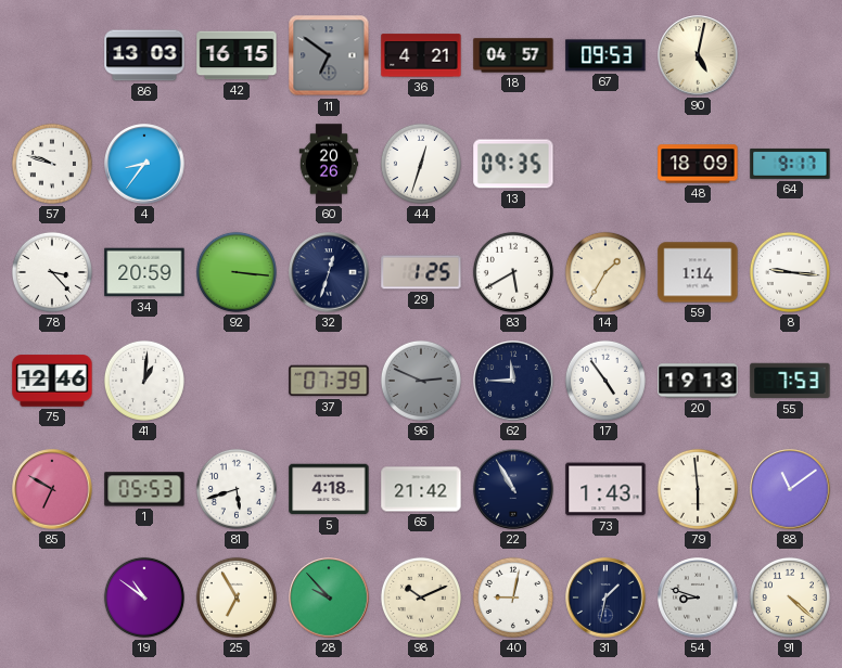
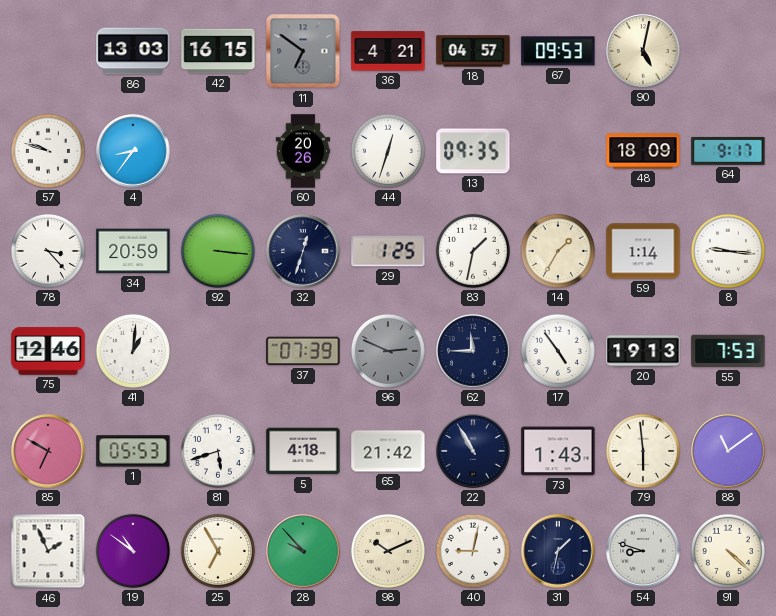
83: 5:40 -> 1:32
46: none -> 1:56
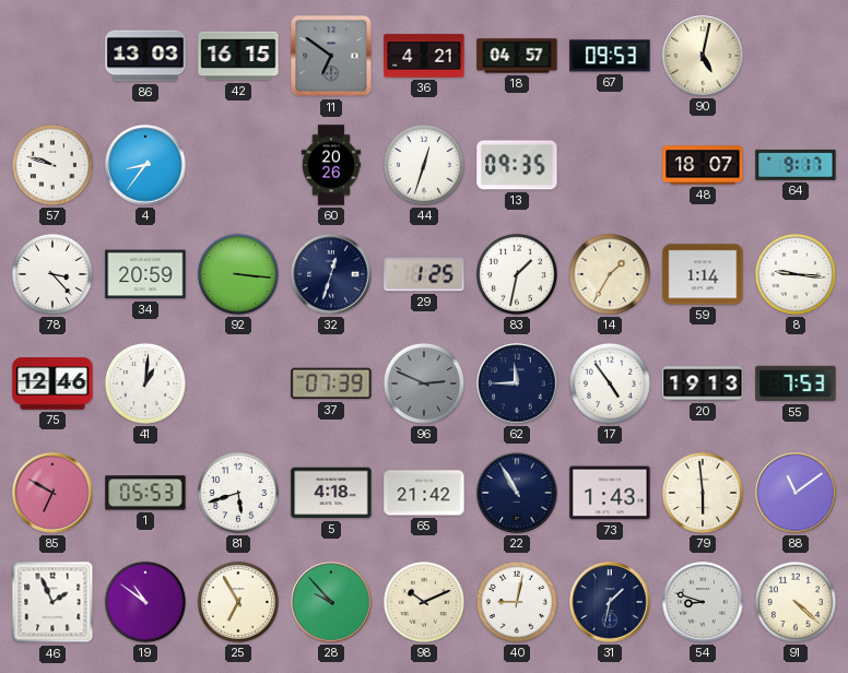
48: 18:09 -> 18:07
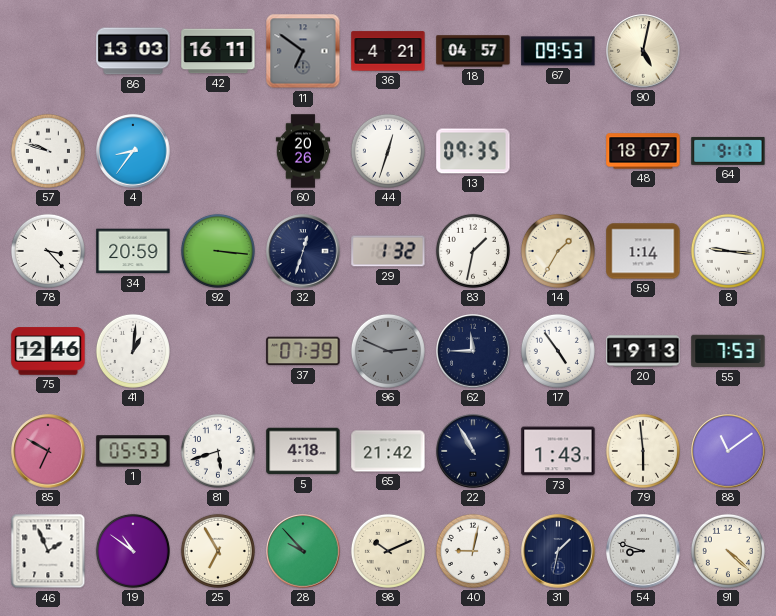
42: 16:15 -> 16:11
29: 1:25 -> 1:32
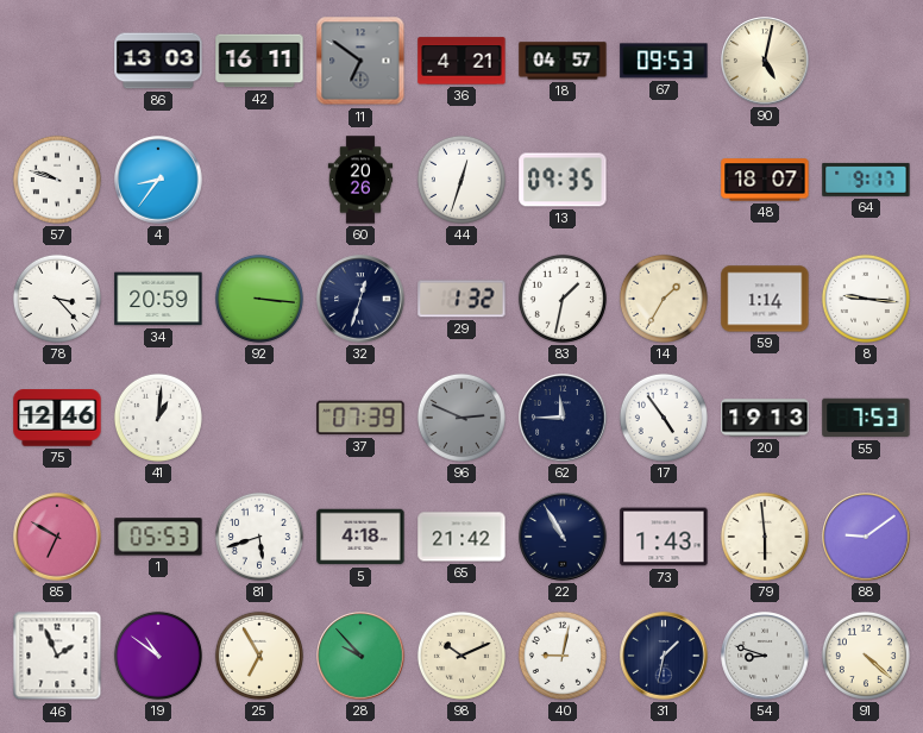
88: 11:09 -> 9:09
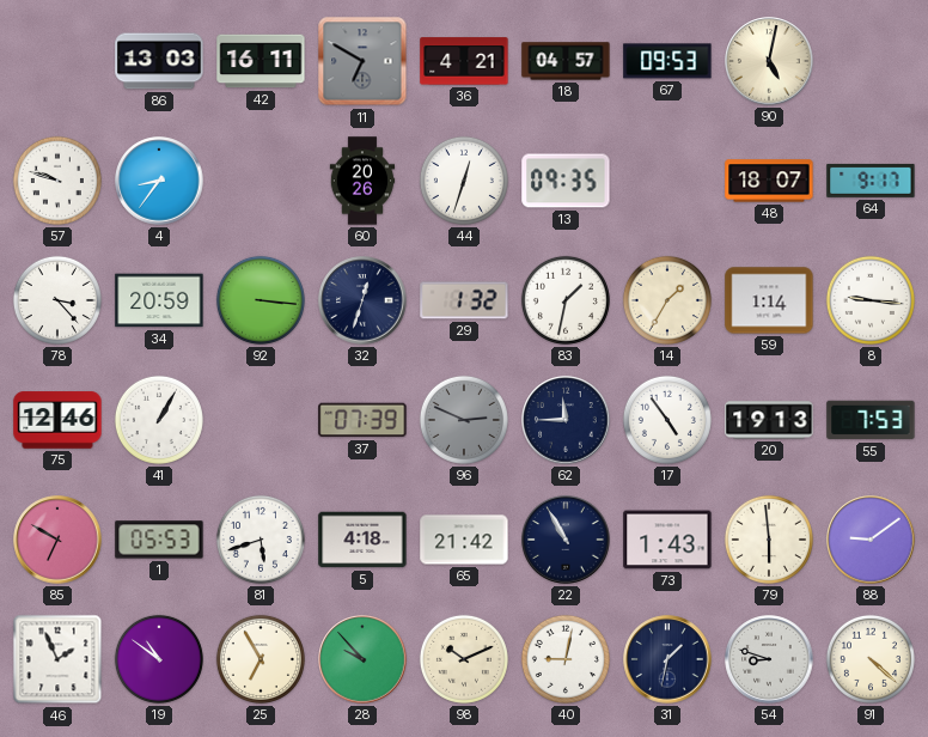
11: 6:51 -> 6:50
41: 1:01 -> 1:05
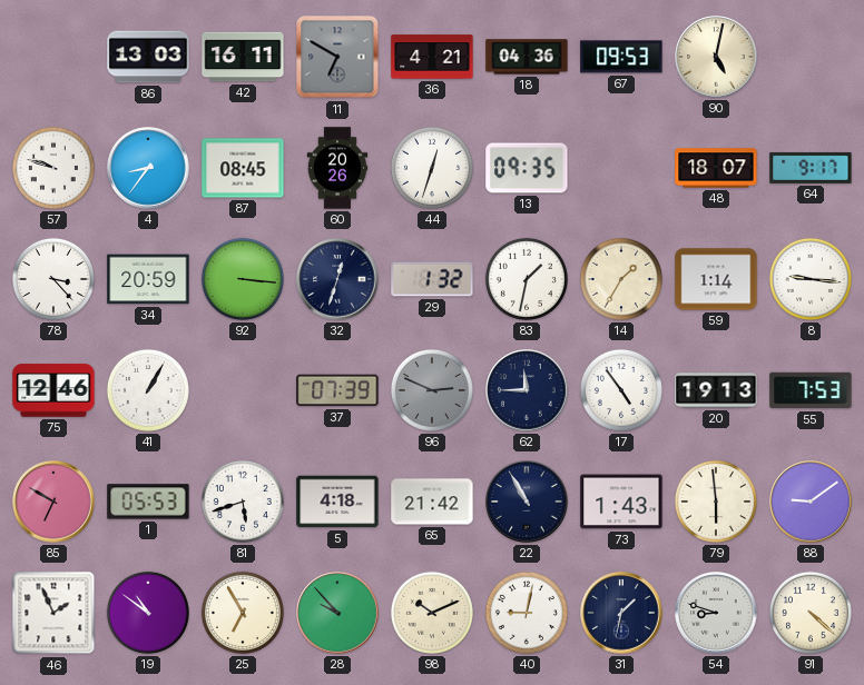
18: 04:57 -> 04:36
87: none -> 08:45
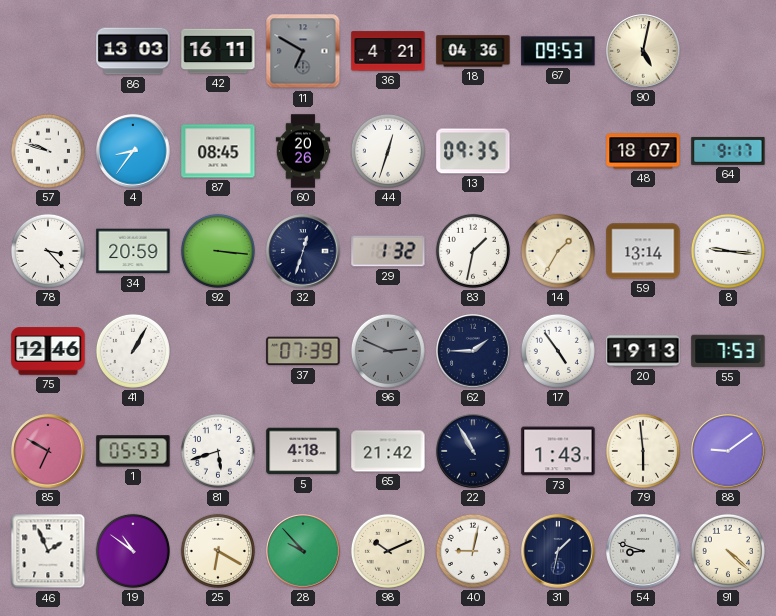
59: 1:14 -> 13:14
62: 11:45 -> 1:45
25: 6:55 -> 6:20
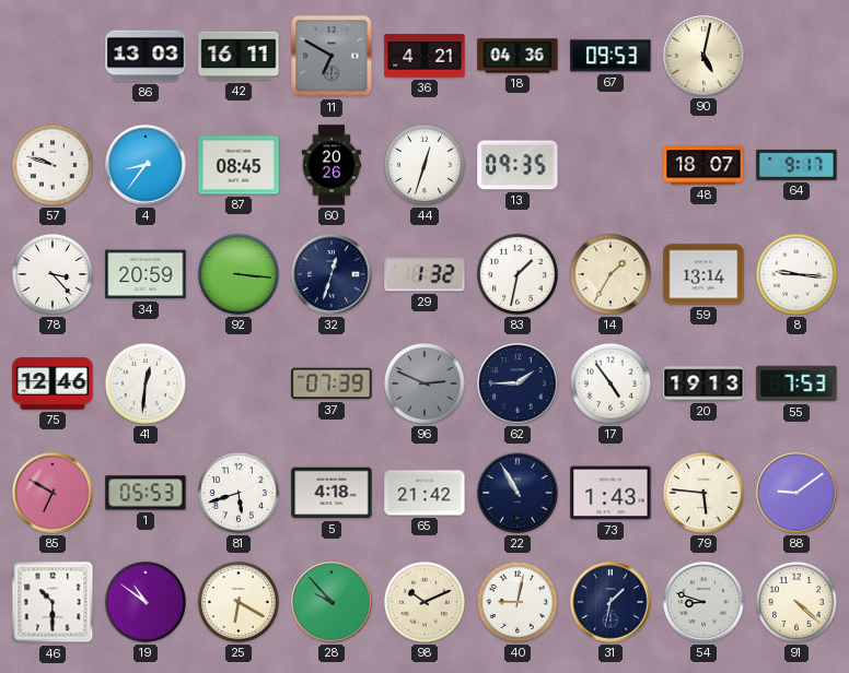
41: 1:05 -> 12:31
79: 5:59 -> 5:46
46: 1:56 -> 10:30
